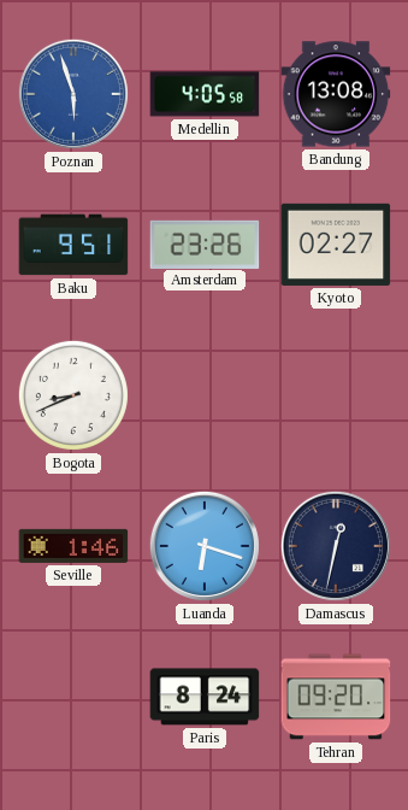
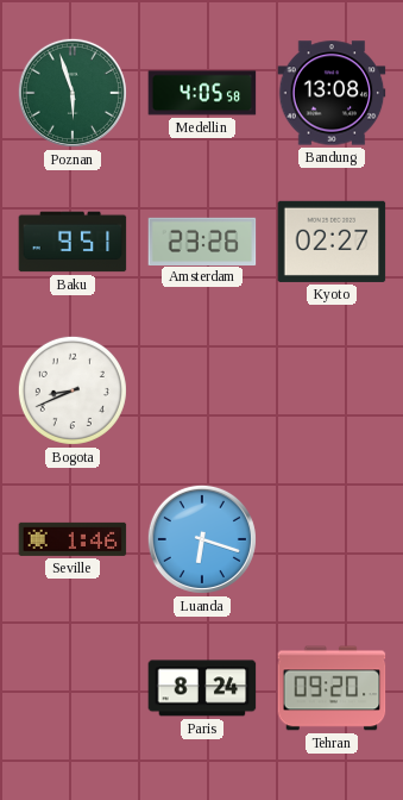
Poznan dial: blue -> green
Damascus: 12:32 -> none
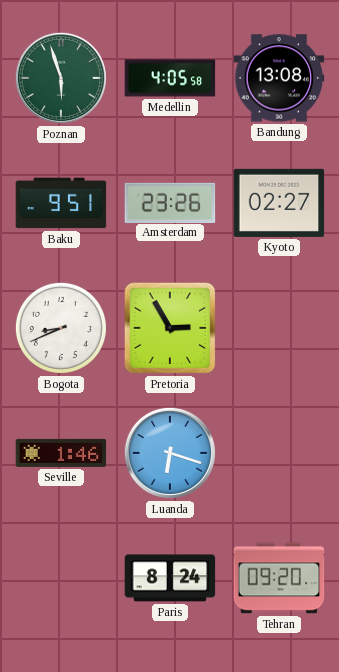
Pretoria: none -> 2:55
